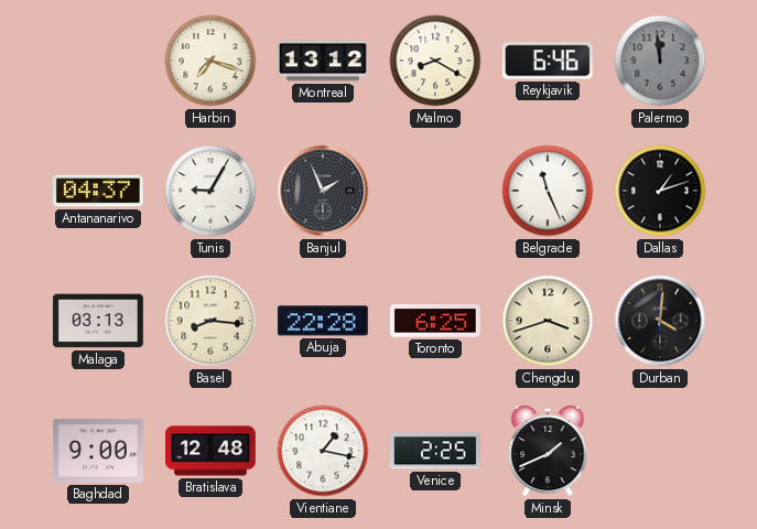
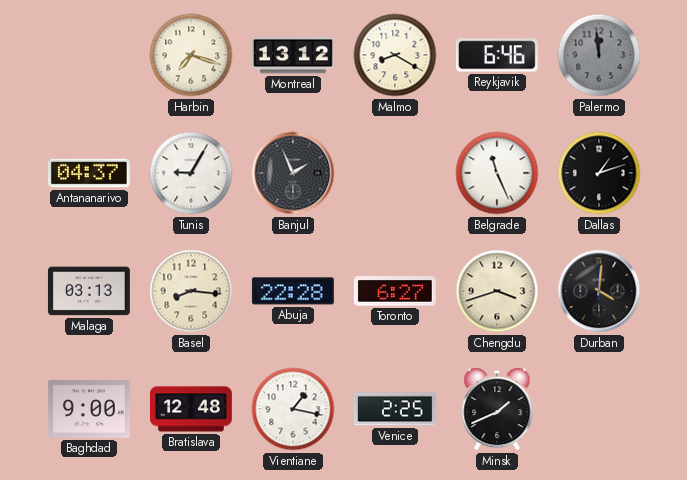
Toronto: 6:25 -> 6:27
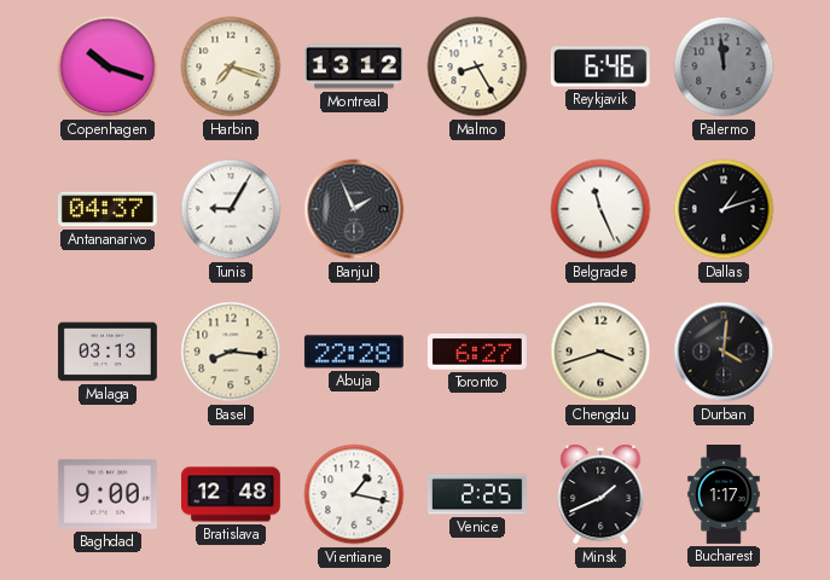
Copenhagen: none -> 10:18
Malmo: 8:20 -> 8:25
Bucharest: none -> 1:17
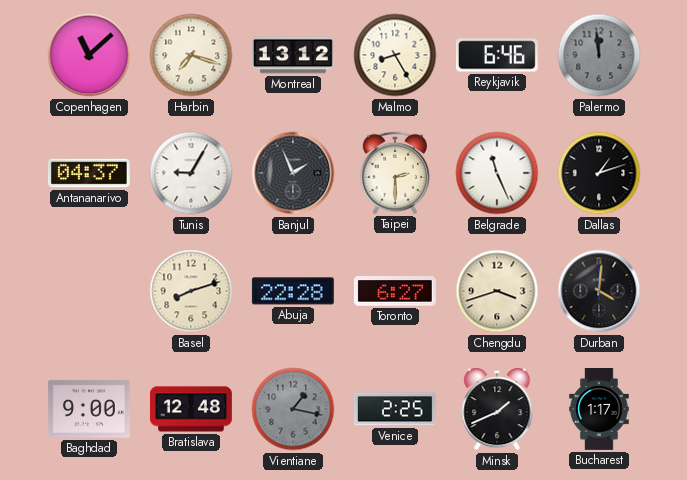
Copenhagen: 10:18 -> 11:08
Taipei: none -> 2:30
Malaga: 03:13 -> none
Basel: 8:16 -> 8:12
Vientiane dial: white -> grey
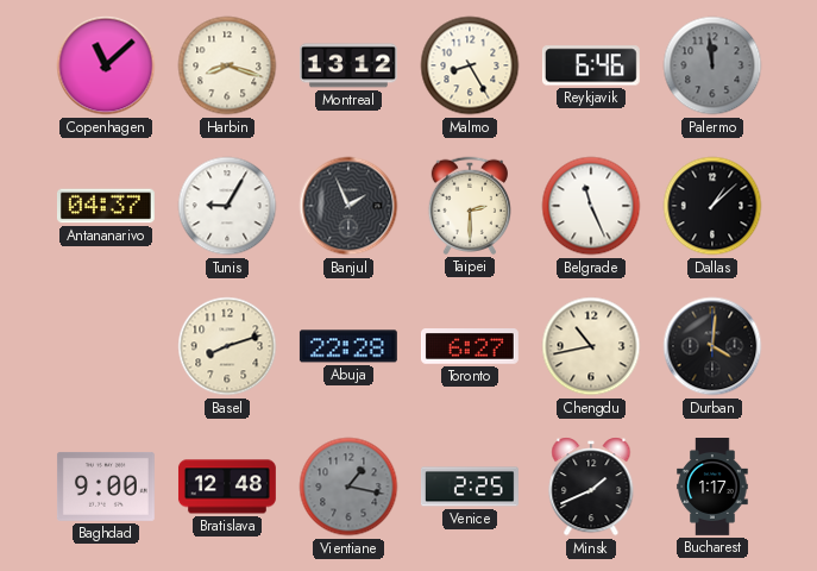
Harbin: 7:18 -> 8:18
Dallas: 1:12 -> 1:08
Chengdu: 3:42 -> 10:43
